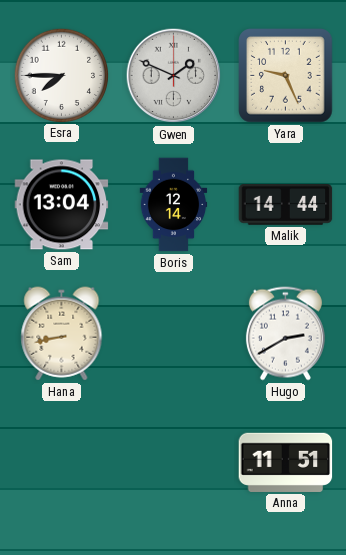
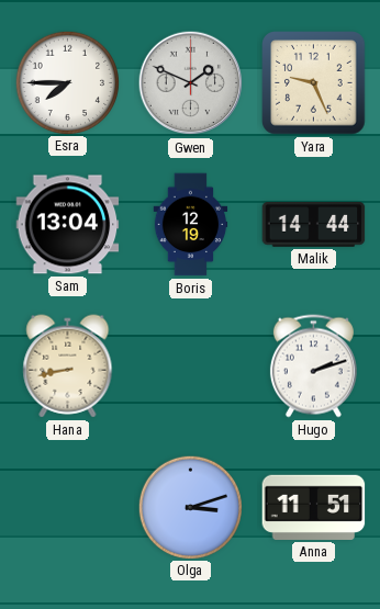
Boris: 12:14 -> 12:19
Hugo: 2:40 -> 2:12
Olga: none -> 3:12
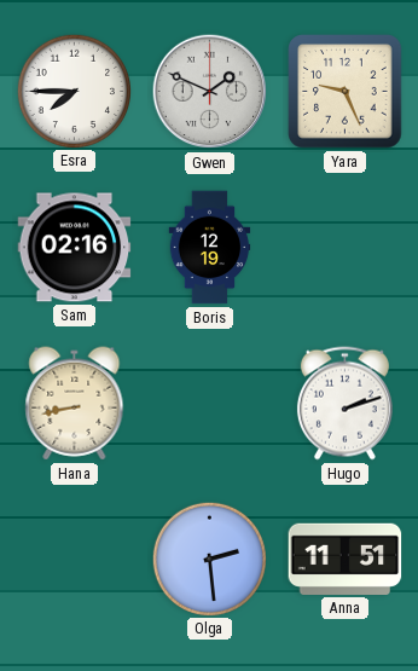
Sam: 13:04 -> 02:16
Malik: 14:44 -> none
Olga: 3:12 -> 2:29
